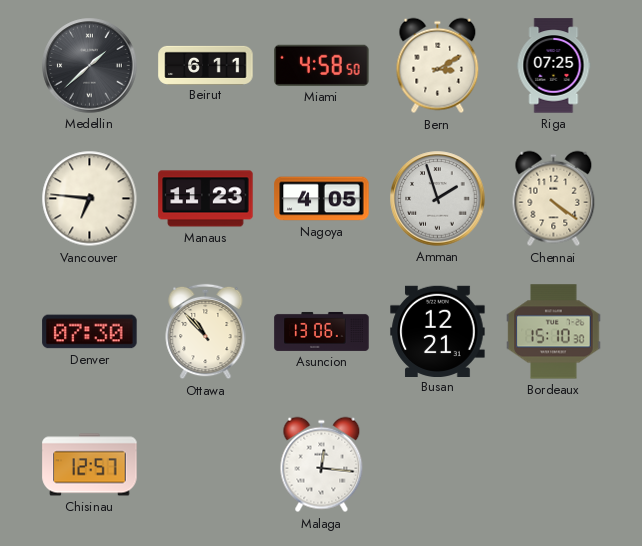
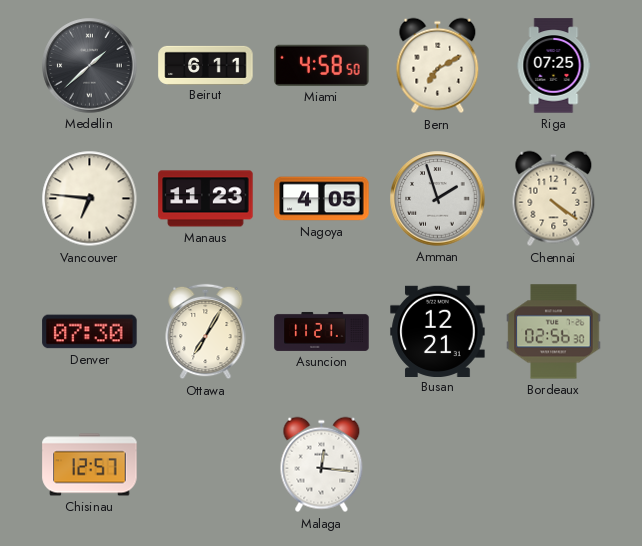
Bern: 3:10 -> 7:10
Ottawa: 10:53 -> 7:05
Asuncion: 13:06 -> 11:21
Bordeaux: 15:10 -> 02:56
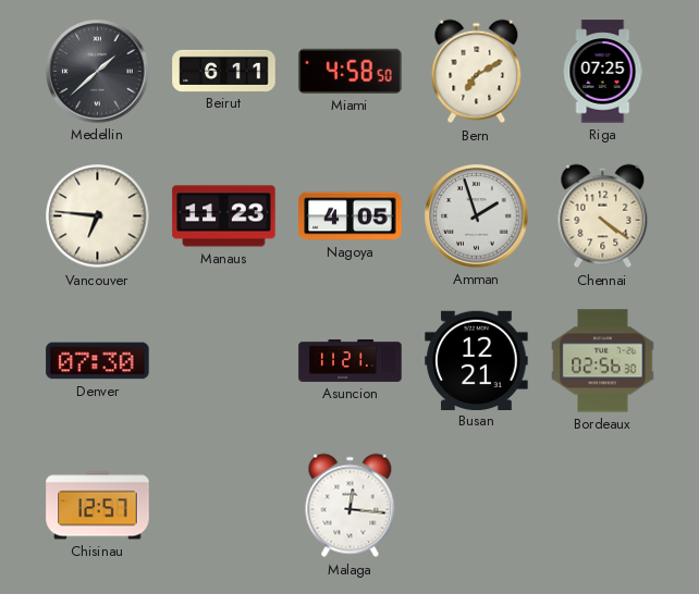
Ottawa: 7:05 -> none
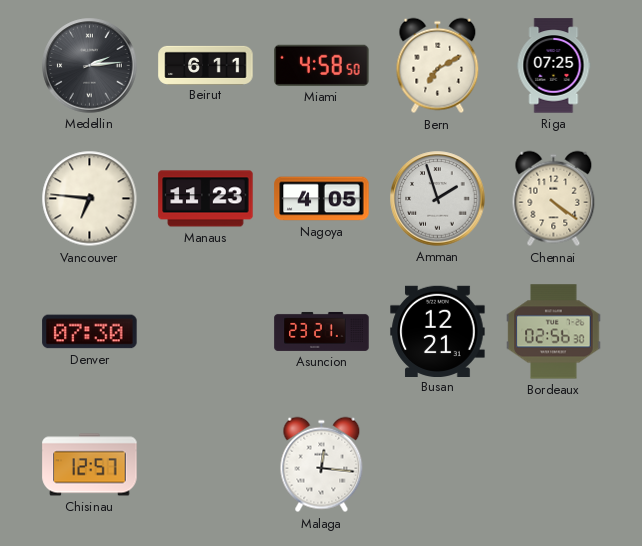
Medellin: 1:38 -> 2:14
Asuncion: 11:21 -> 23:21
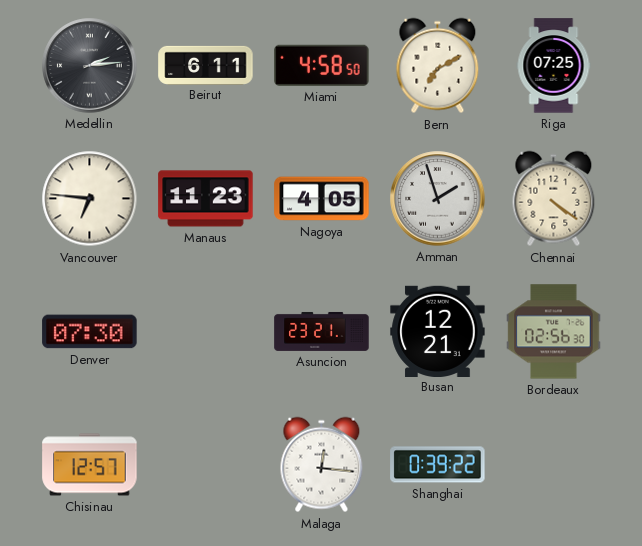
Shanghai: none -> 0:39
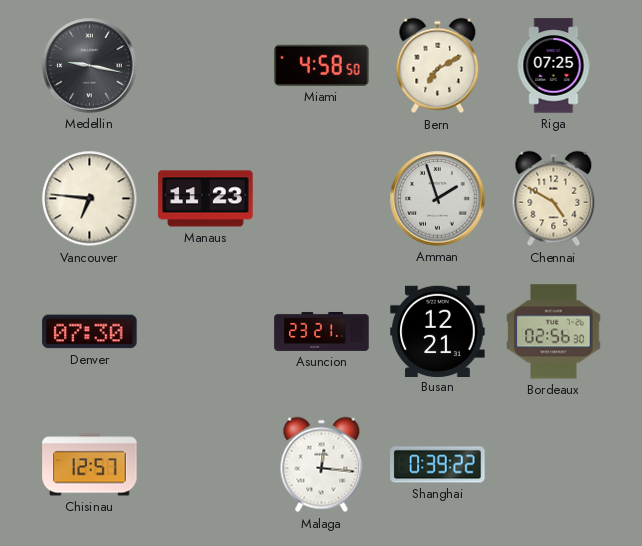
Medellin: 2:14 -> 9:17
Beirut: 6:11 -> none
Nagoya: 4:05 -> none
Chennai: 4:21 -> 4:50
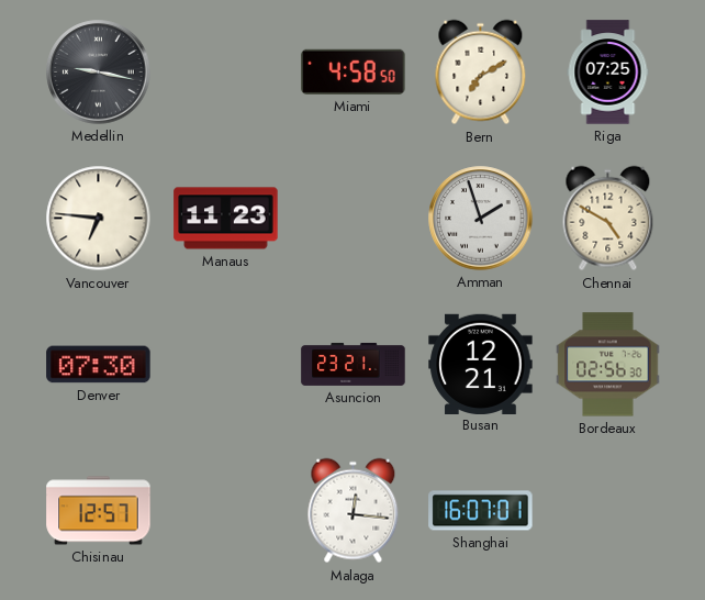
Shanghai: 0:39 -> 16:07
